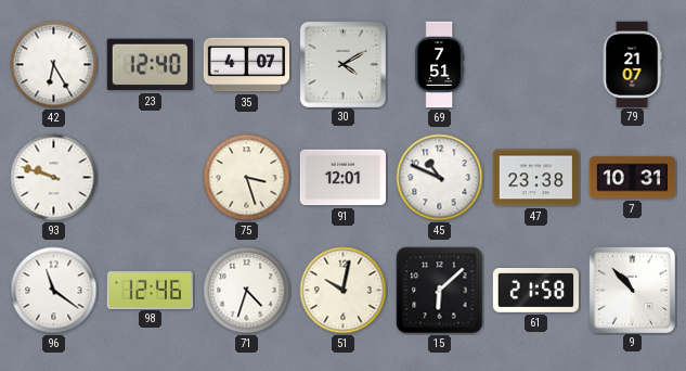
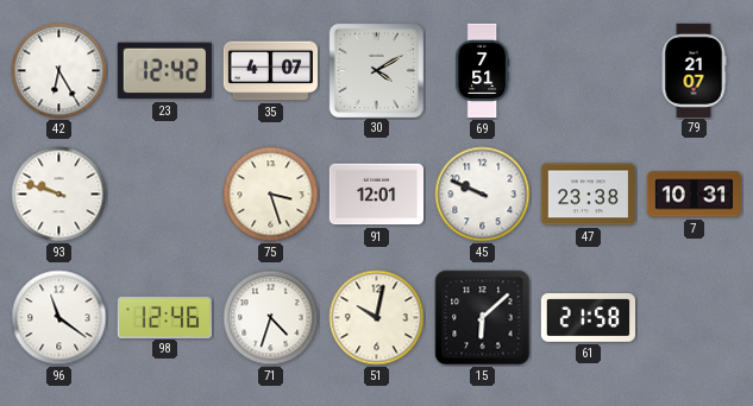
23: 12:40 -> 12:42
45: 10:49 -> 9:49
9: 10:53 -> none
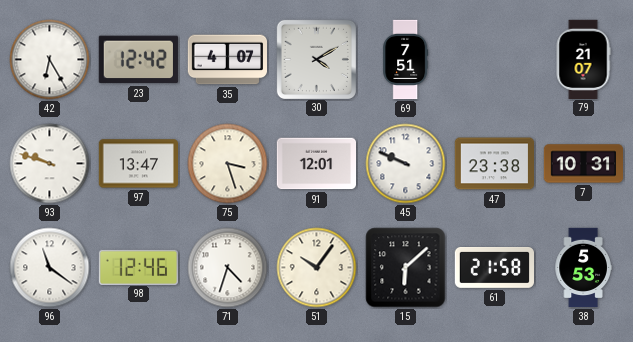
97: none -> 13:47
51: 10:02 -> 10:06
38: none -> 5:53
